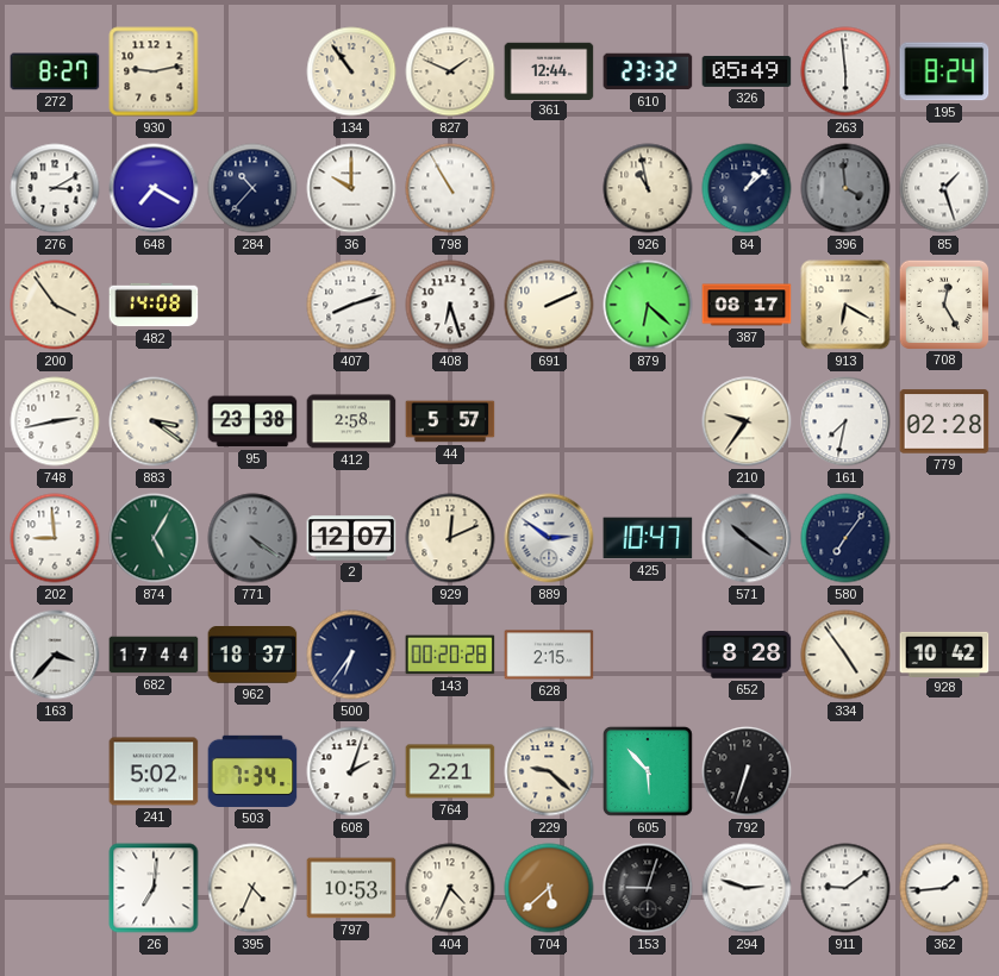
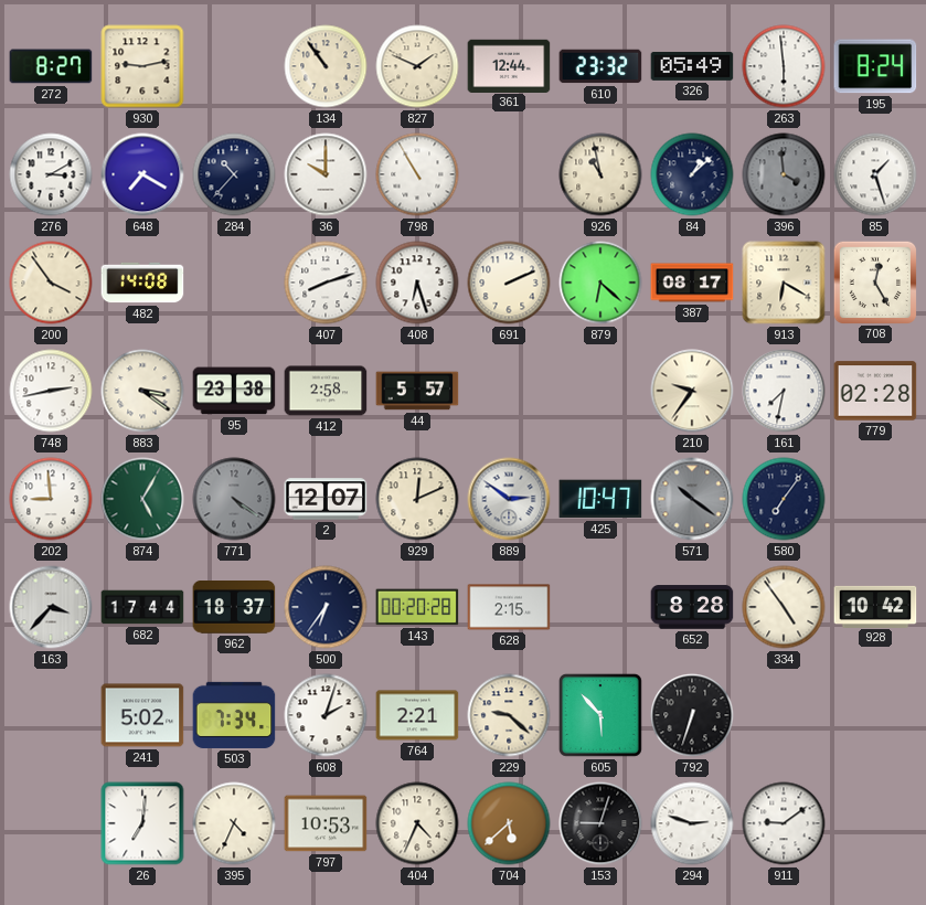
362: 1:44 -> none
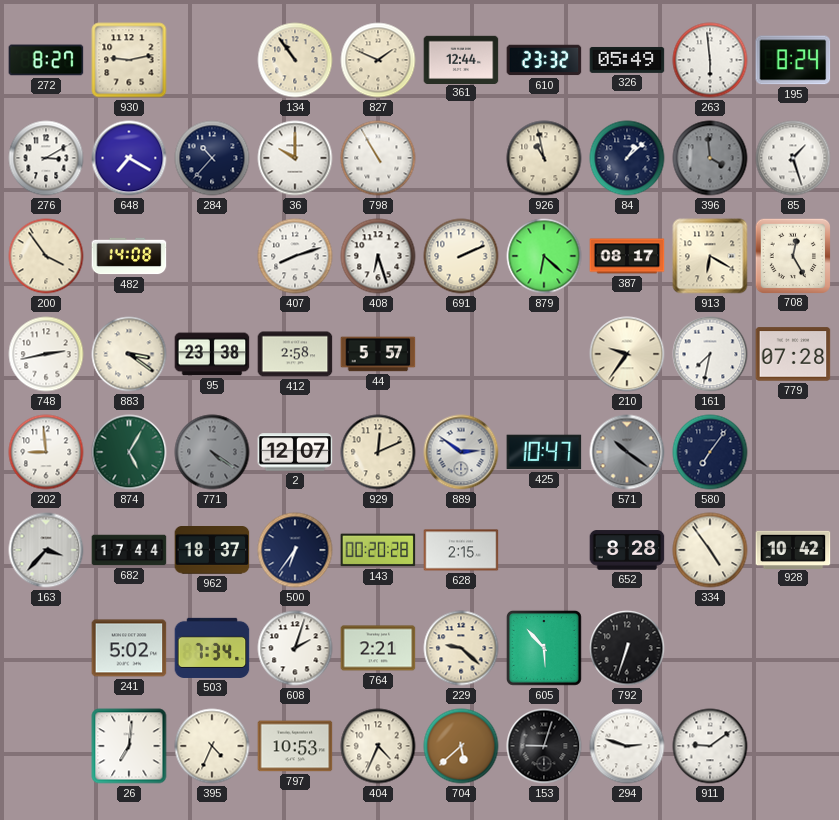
779: 02:28 -> 07:28
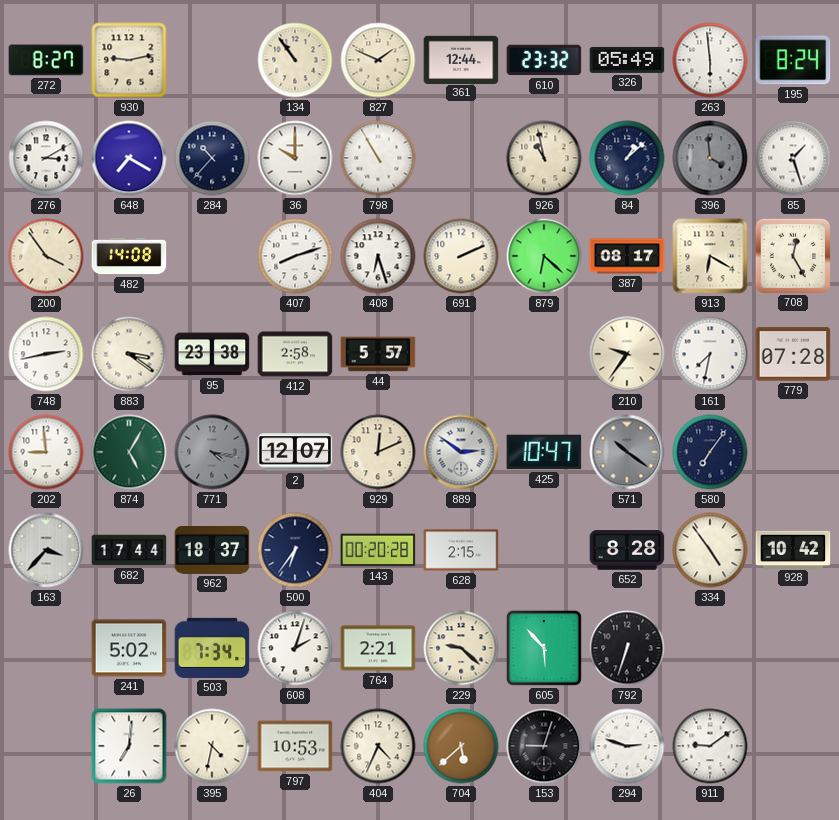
771: 4:21 -> 4:17
395: 4:34 -> 4:32
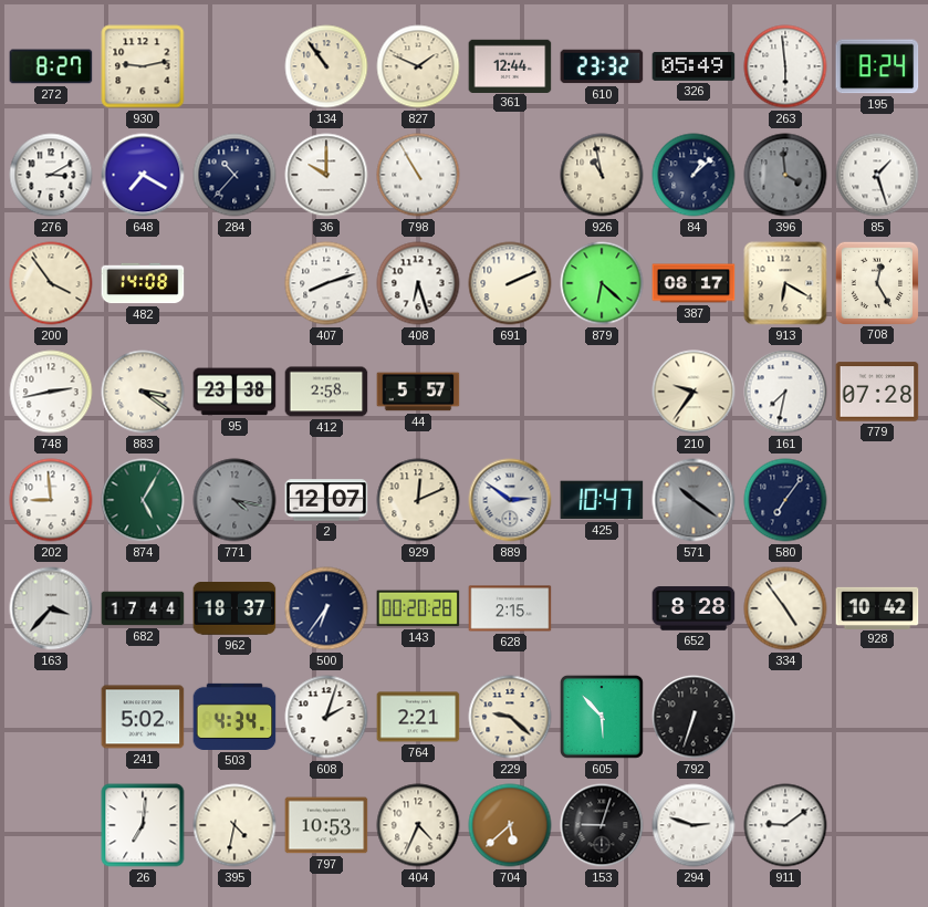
503: 7:34 -> 4:34
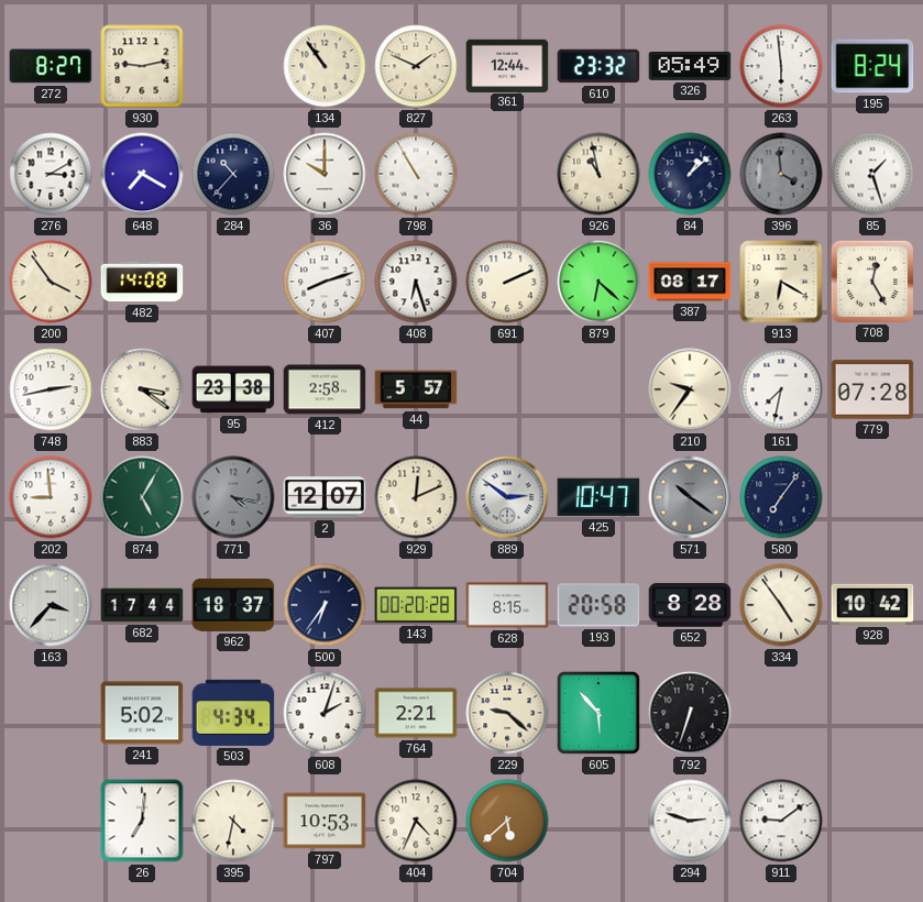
628: 2:15 -> 8:15
193: none -> 20:58
153: 9:03 -> none
